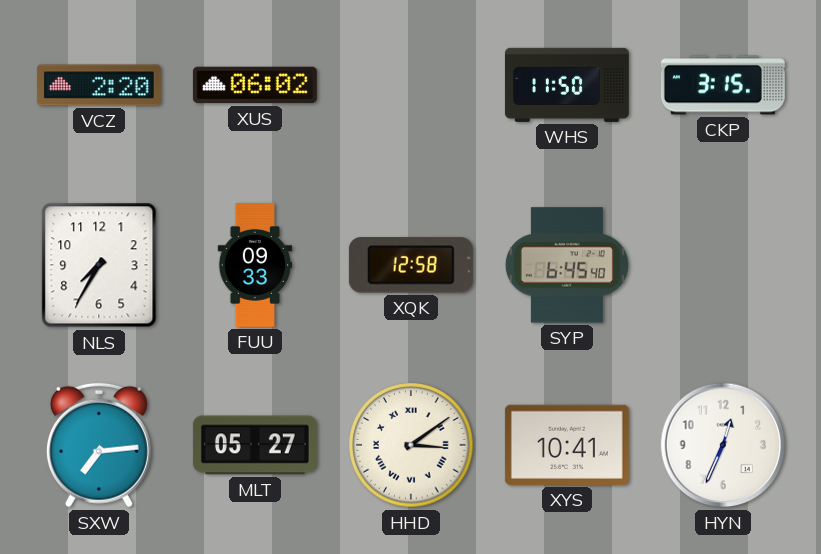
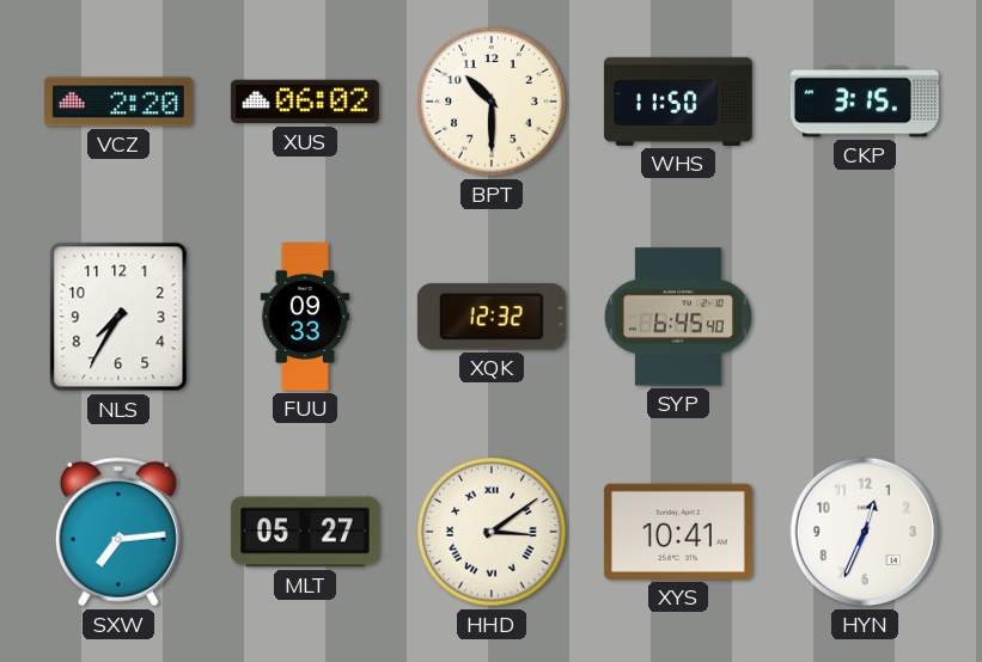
BPT: none -> 10:30
XQK: 12:58 -> 12:32
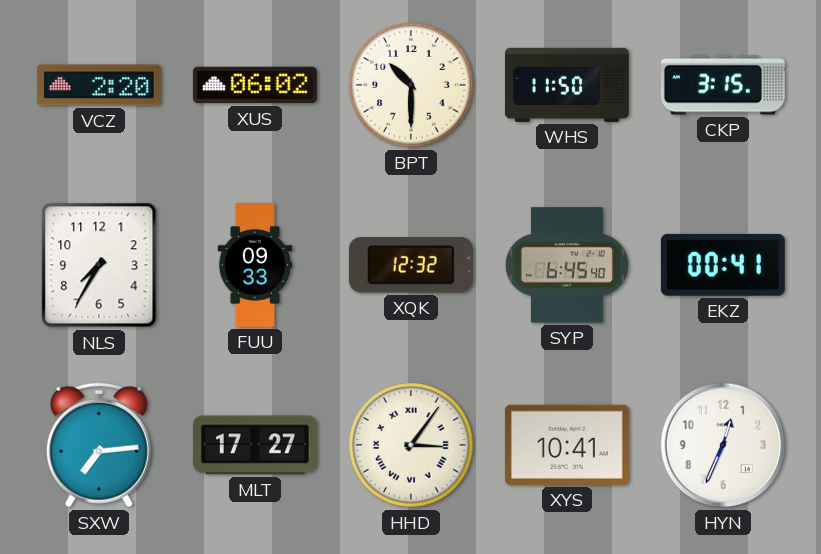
EKZ: none -> 00:41
MLT: 05:27 -> 17:27
HHD: 3:09 -> 3:06
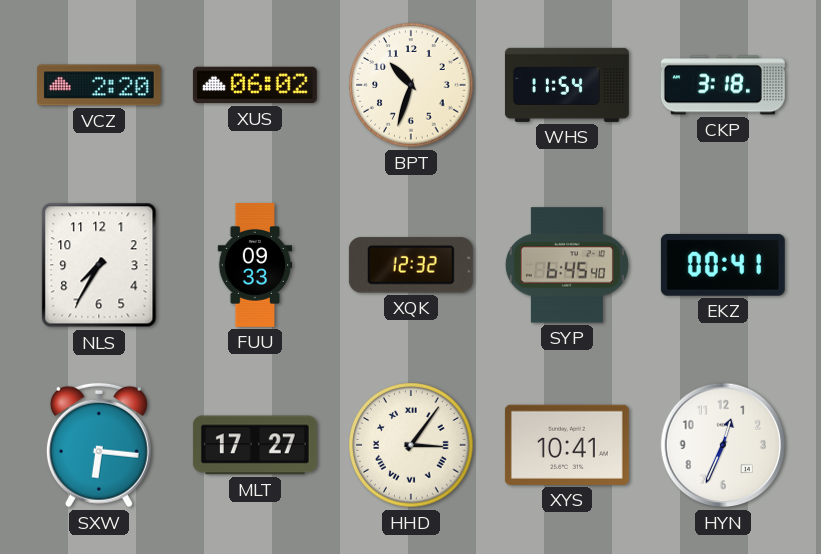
BPT: 10:30 -> 10:33
WHS: 11:50 -> 11:54
CKP: 3:15 -> 3:18
SXW: 7:14 -> 6:16
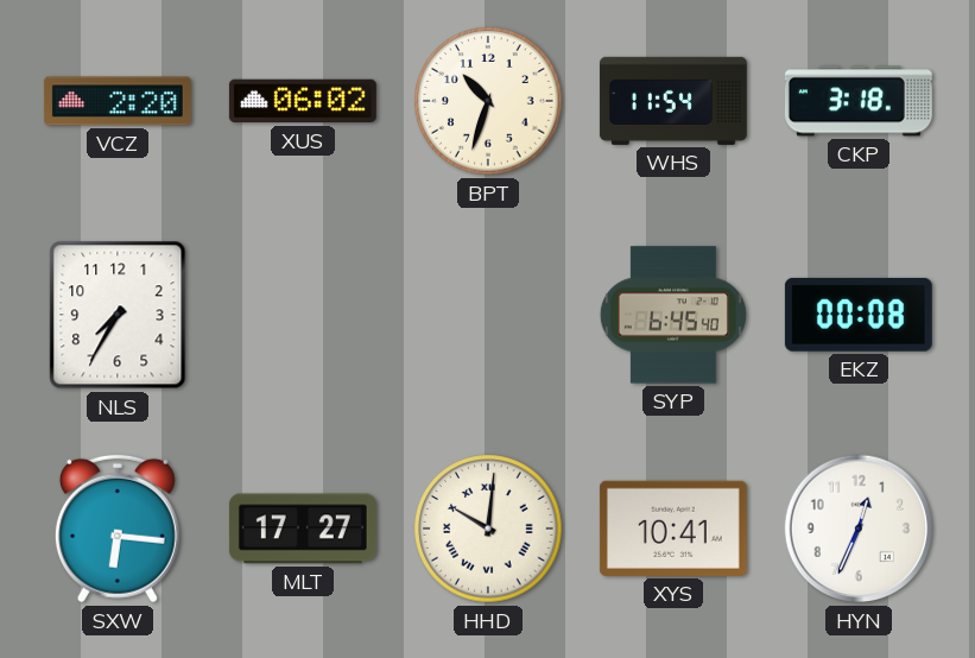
FUU: 09:33 -> none
XQK: 12:32 -> none
EKZ: 00:41 -> 00:08
HHD: 3:06 -> 10:01
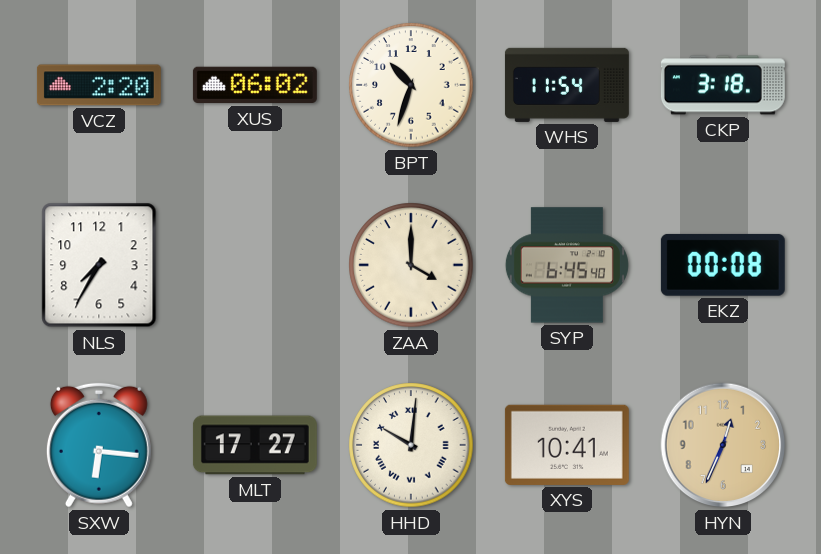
ZAA: none -> 4:00
HYN dial: white -> champagne
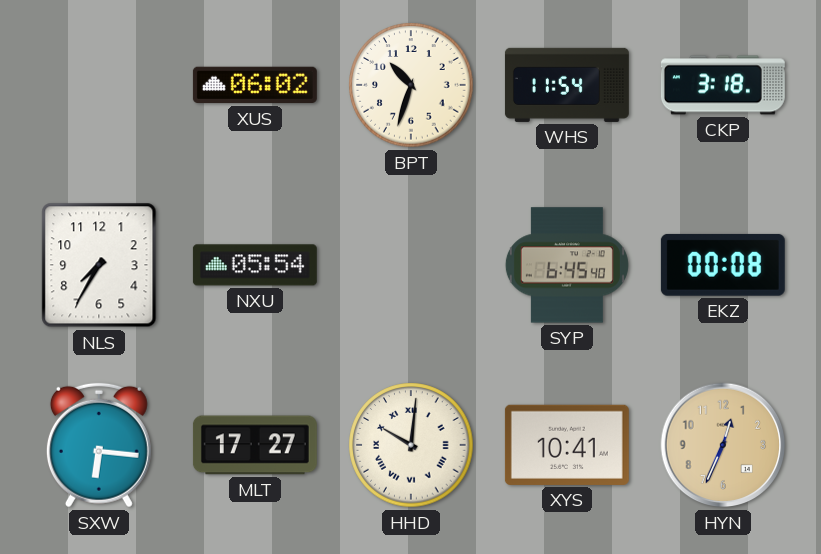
VCZ: 2:20 -> none
NXU: none -> 05:54
ZAA: 4:00 -> none
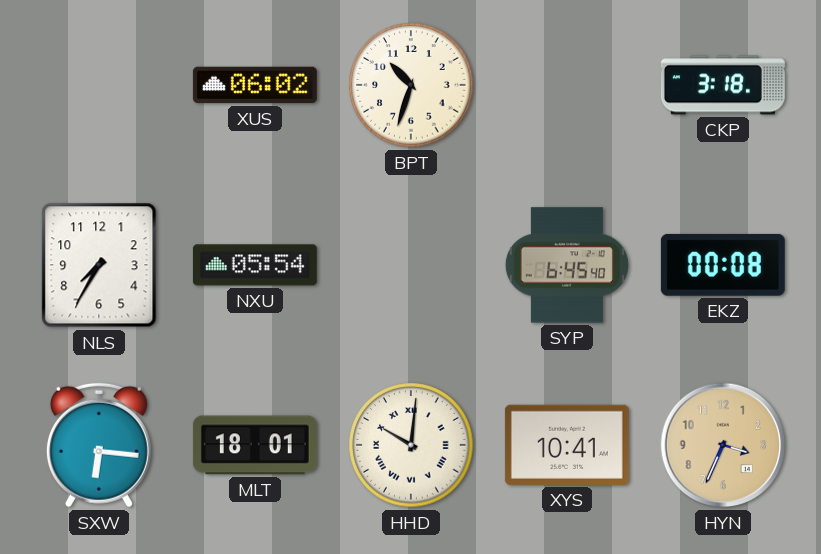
WHS: 11:54 -> none
MLT: 17:27 -> 18:01
HYN: 12:34 -> 3:34
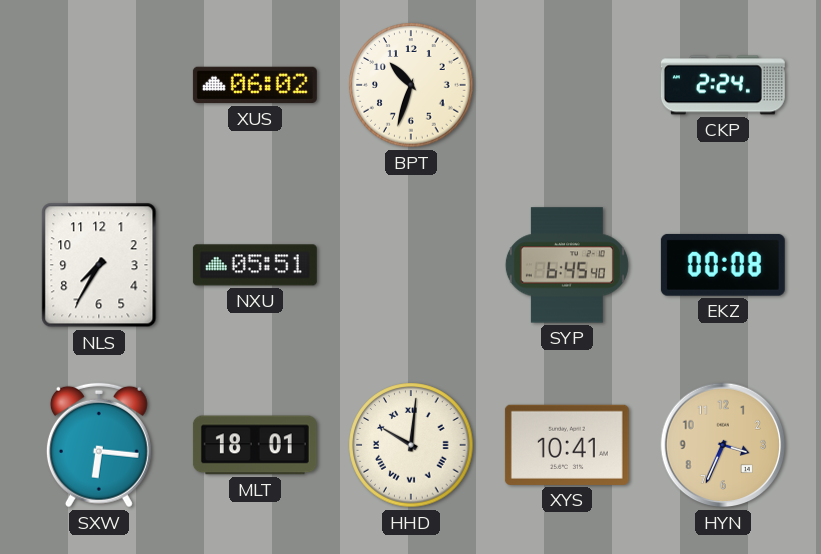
CKP: 3:18 -> 2:24
NXU: 05:54 -> 05:51
